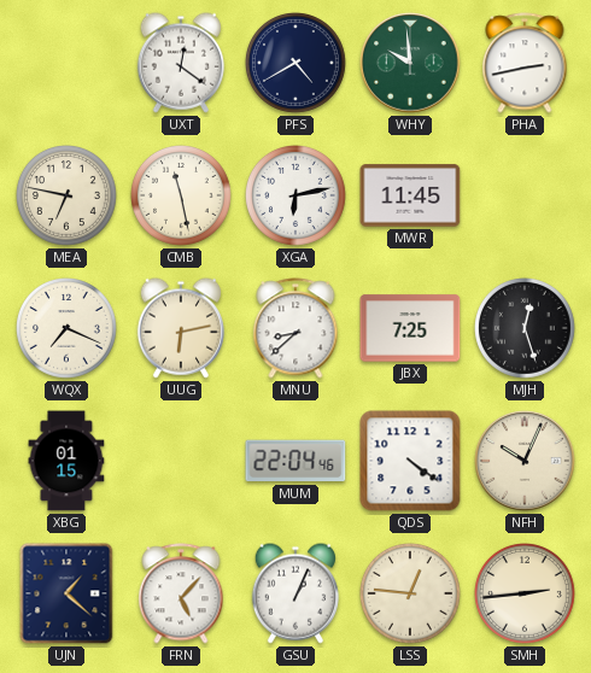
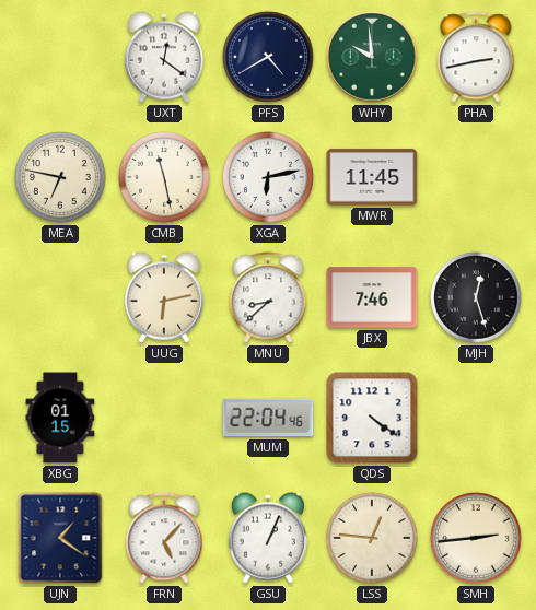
WQX: 7:19 -> none
JBX: 7:25 -> 7:46
NFH: 10:04 -> none
UJN: 1:22 -> 1:21
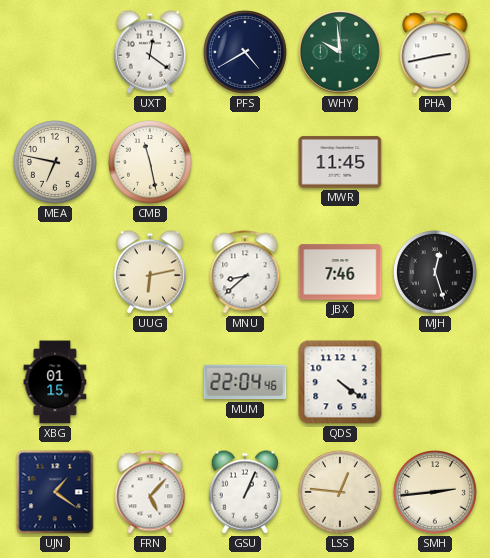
XGA: 6:13 -> none
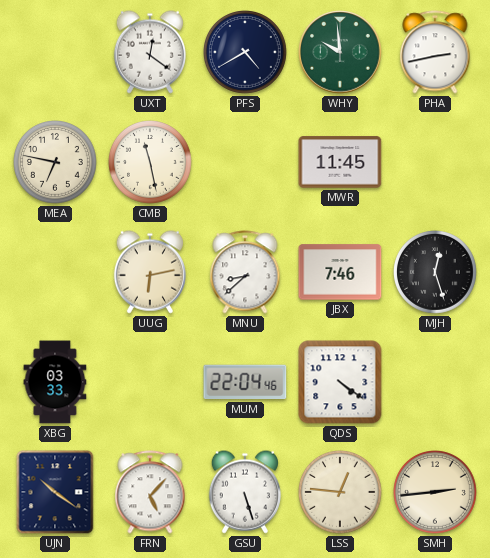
XBG: 01:15 -> 03:33
UJN: 1:21 -> 10:21
GSU: 1:04 -> 5:27
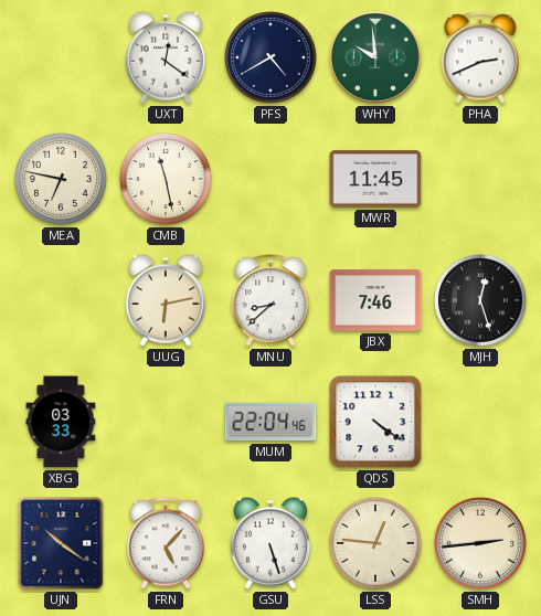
PHA: 2:43 -> 2:41
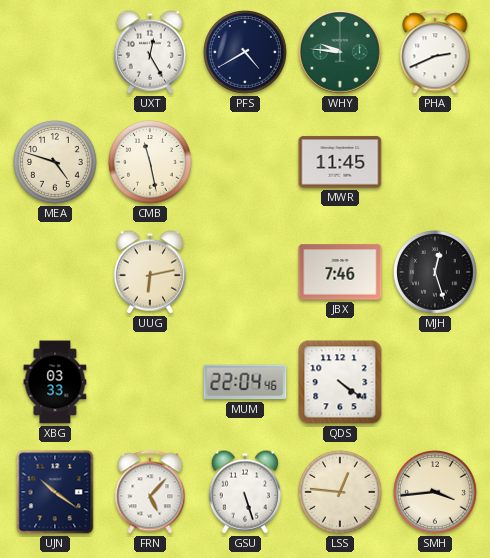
UXT: 12:21 -> 12:25
WHY: 9:59 -> 9:46
MEA: 6:47 -> 4:48
MNU: 8:38 -> none
SMH: 2:44 -> 3:44
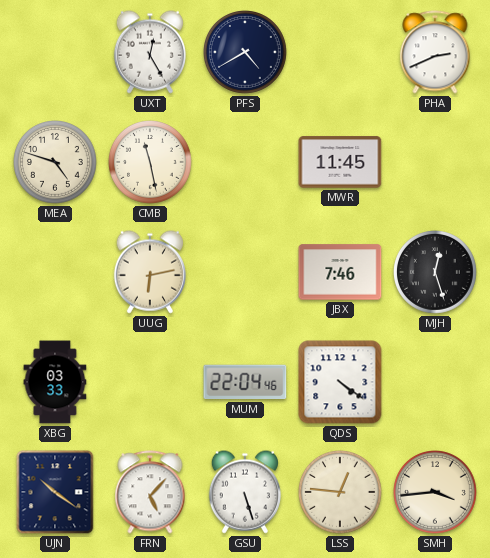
WHY: 9:46 -> none
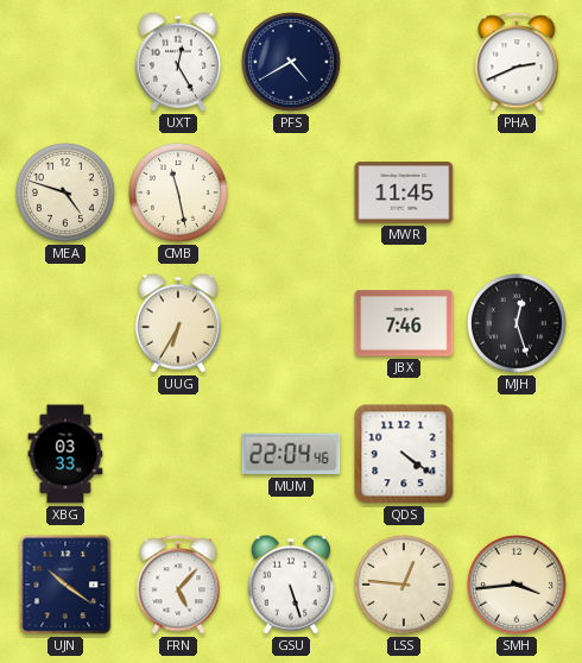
UUG: 6:13 -> 6:35
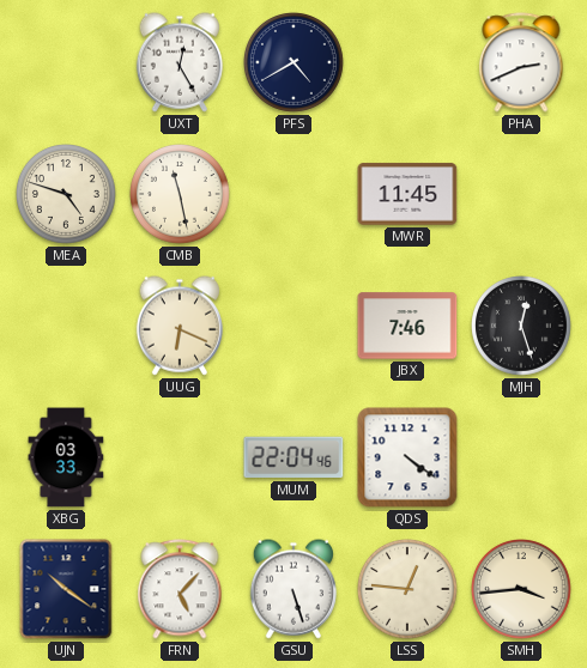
UUG: 6:35 -> 6:19
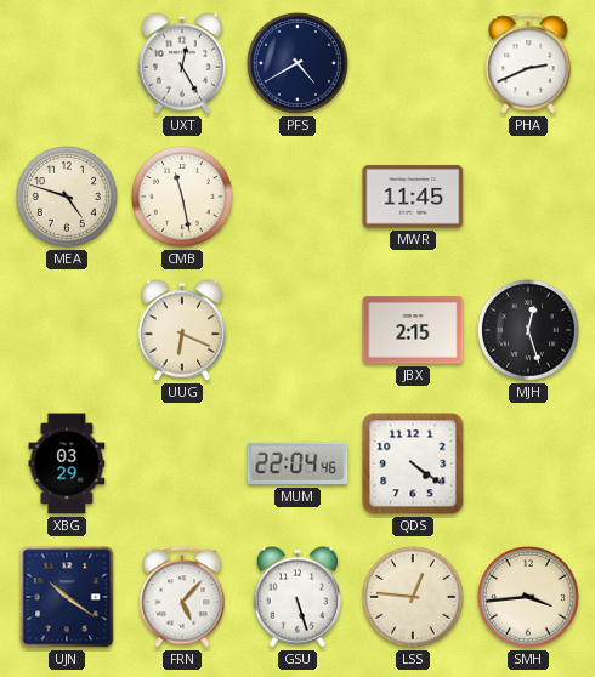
JBX: 7:46 -> 2:15
XBG: 03:33 -> 03:29
